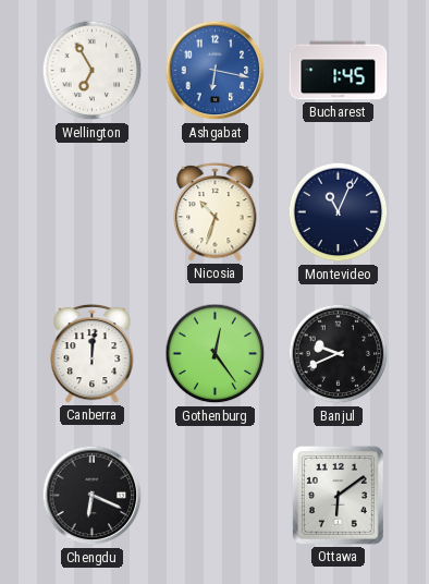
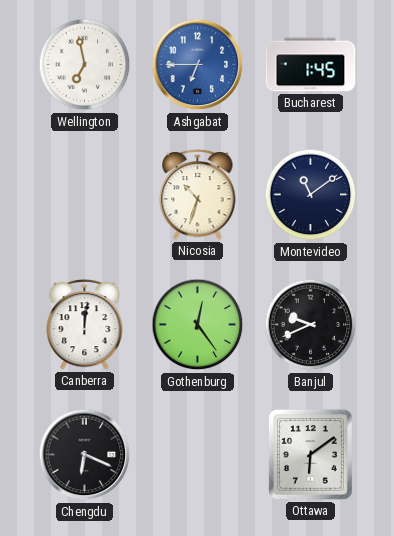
Wellington: 6:55 -> 6:58
Ashgabat: 6:17 -> 6:45
Montevideo: 11:04 -> 11:09
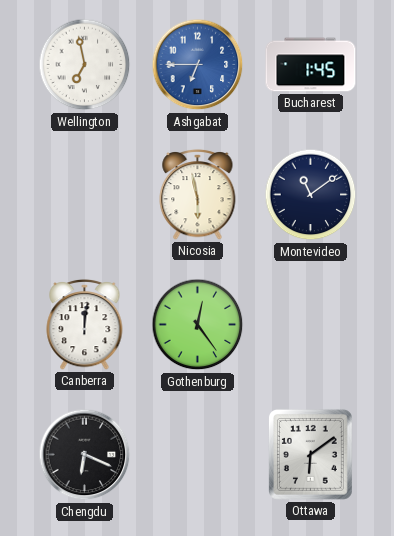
Nicosia: 10:33 -> 5:58
Banjul: 9:41 -> none
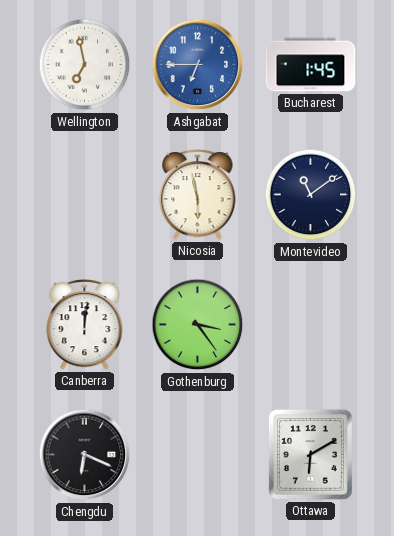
Gothenburg: 12:24 -> 3:24
Ottawa: 6:09 -> 6:10
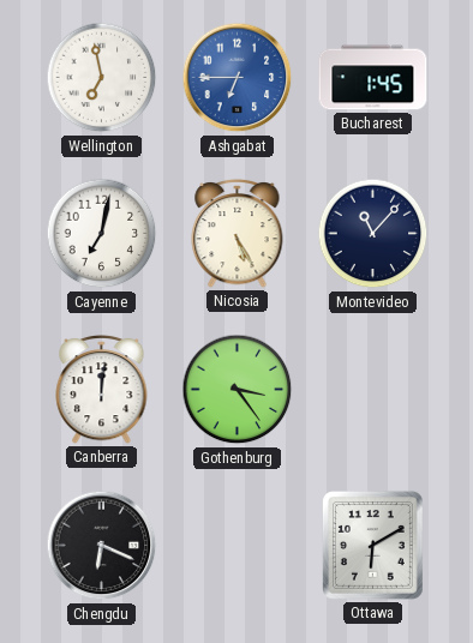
Cayenne: none -> 7:02
Nicosia: 5:58 -> 5:25
Montevideo: 11:09 -> 11:07
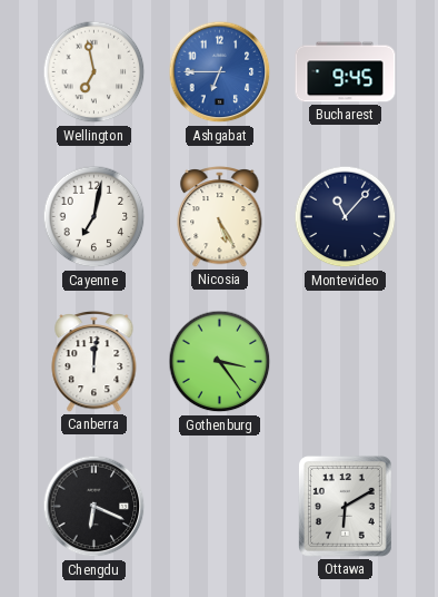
Bucharest: 1:45 -> 9:45
